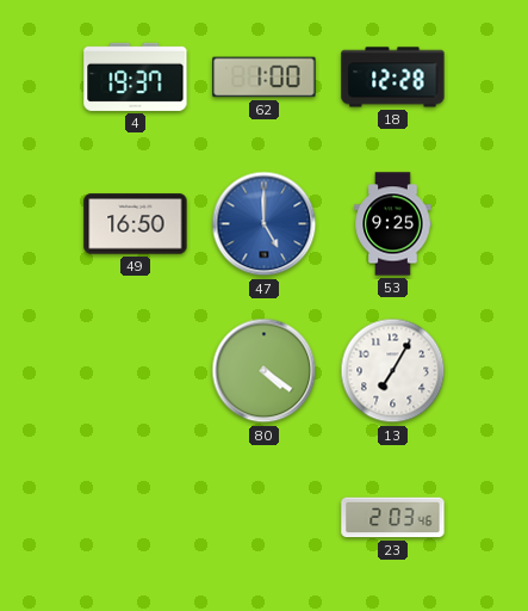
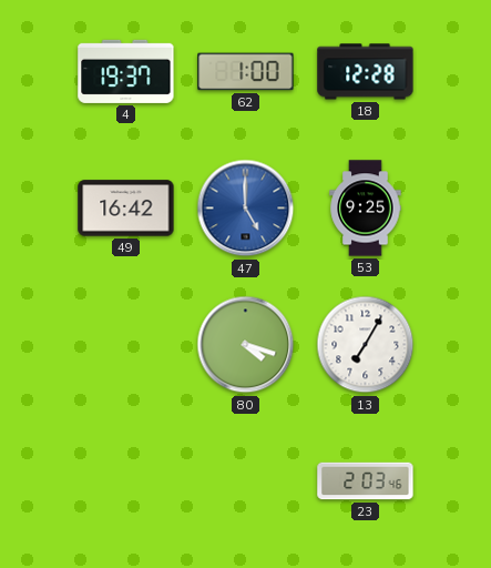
49: 16:50 -> 16:42
80: 4:21 -> 4:18
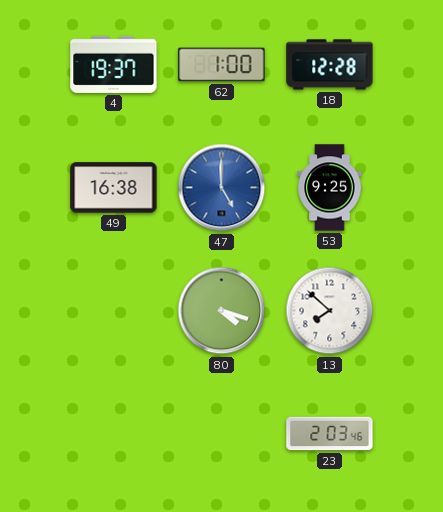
49: 16:42 -> 16:38
13: 7:05 -> 7:52
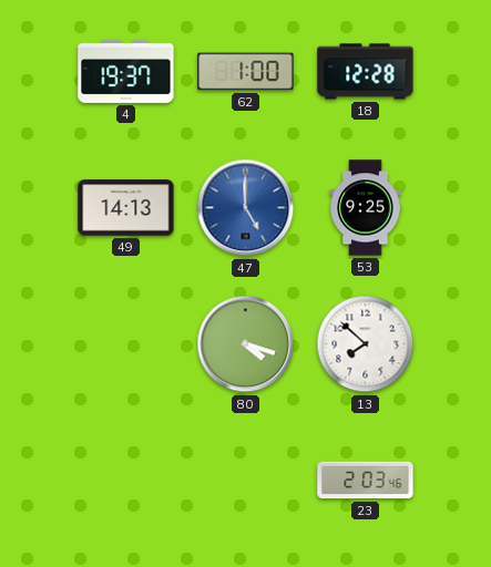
49: 16:38 -> 14:13
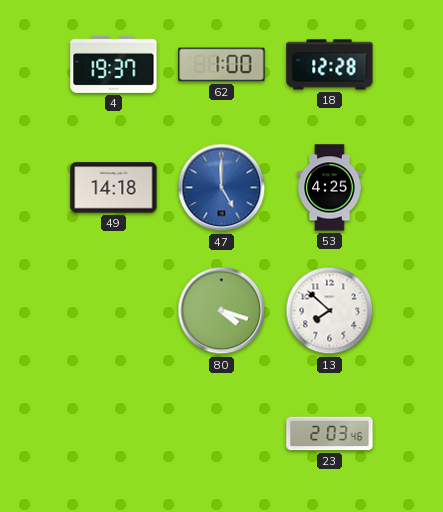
49: 14:13 -> 14:18
53: 9:25 -> 4:25
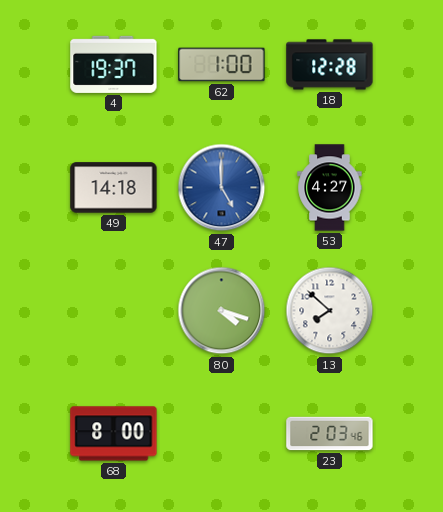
53: 4:25 -> 4:27
68: none -> 8:00
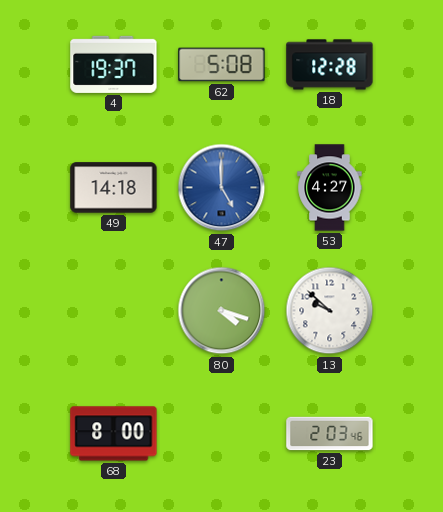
62: 1:00 -> 5:08
13: 7:52 -> 9:52
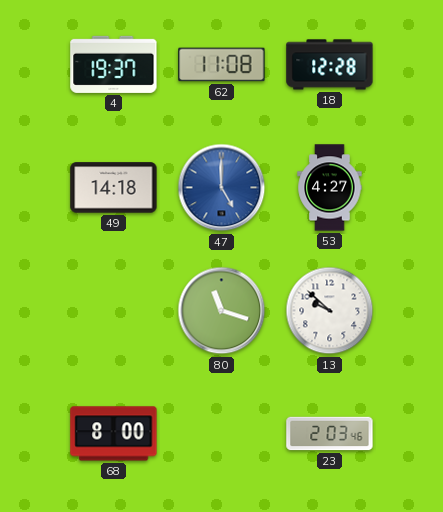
62: 5:08 -> 11:08
80: 4:18 -> 11:18
